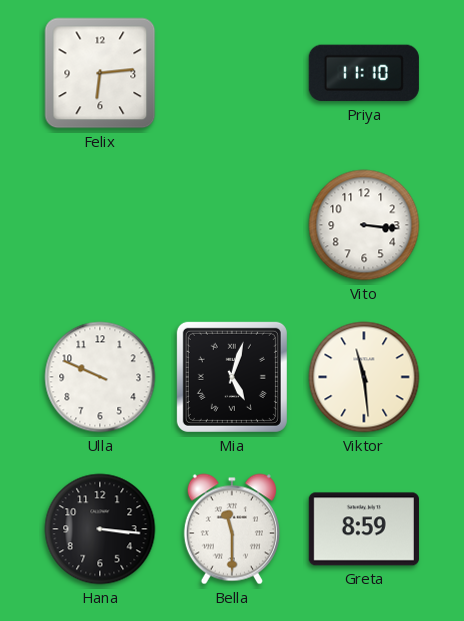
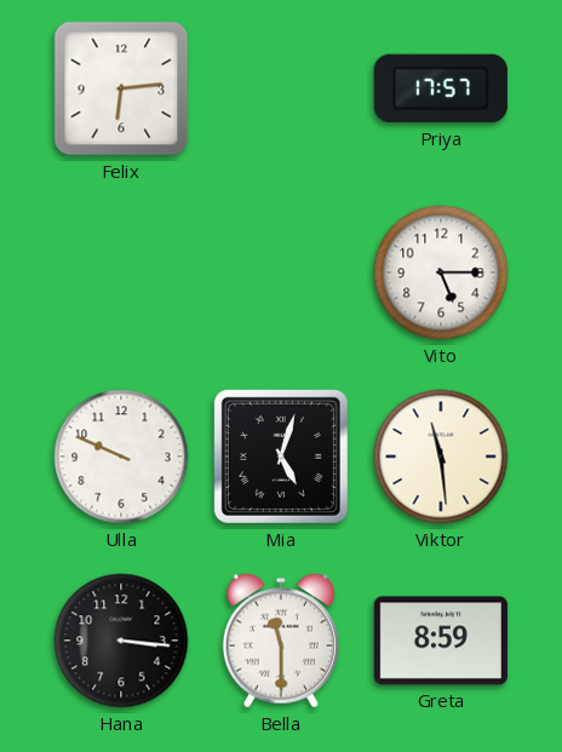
Priya: 11:10 -> 17:57
Vito: 3:16 -> 5:15
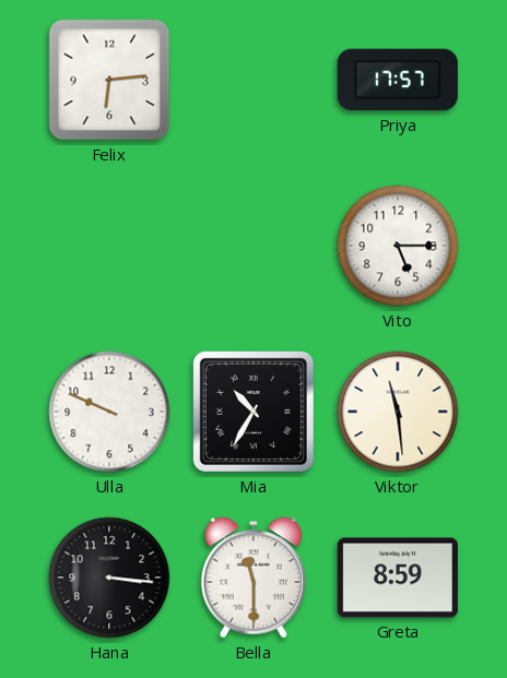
Mia: 5:03 -> 10:35
